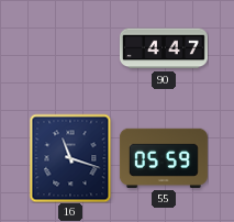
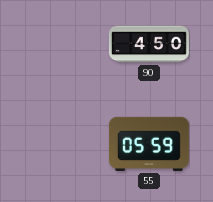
90: 4:47 -> 4:50
16: 11:18 -> none
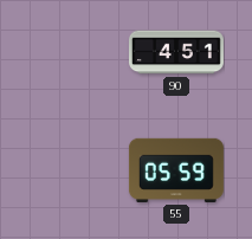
90: 4:50 -> 4:51
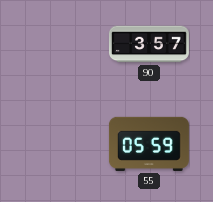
90: 4:51 -> 3:57
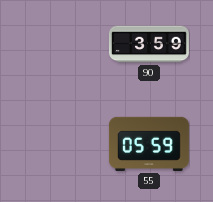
90: 3:57 -> 3:59
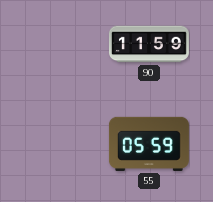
90: 3:59 -> 11:59
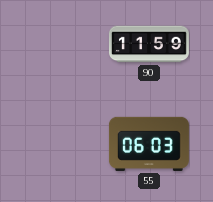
55: 05:59 -> 06:03
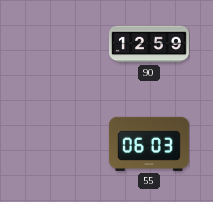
90: 11:59 -> 12:59
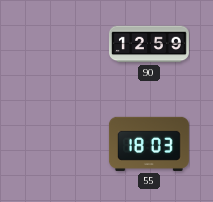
55: 06:03 -> 18:03
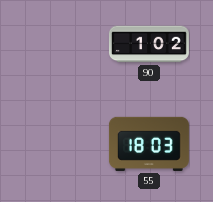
90: 12:59 -> 1:02
